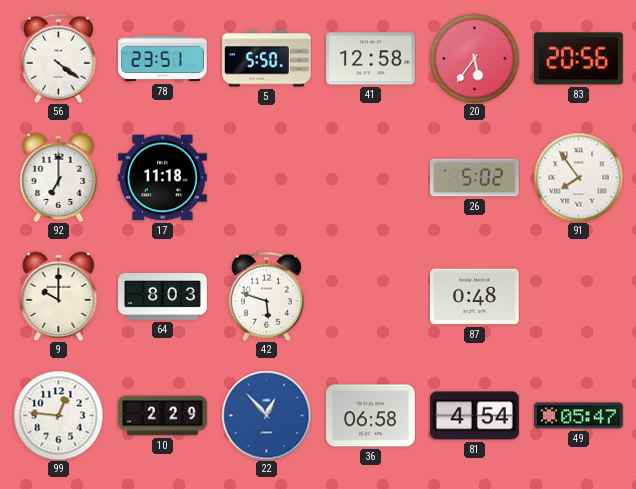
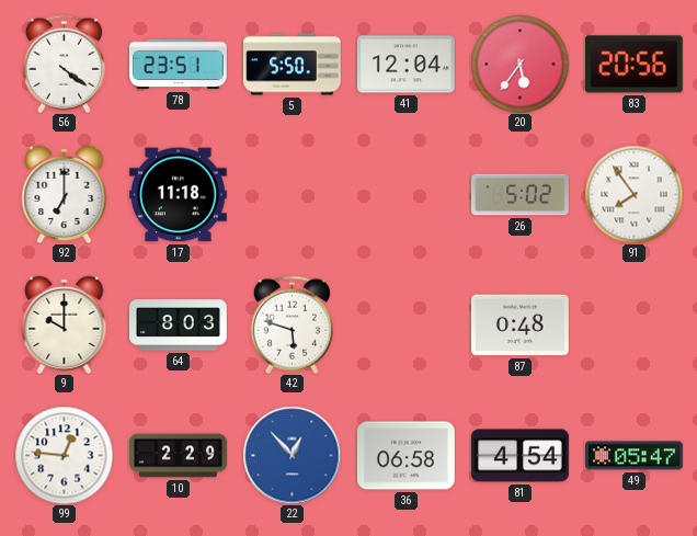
41: 12:58 -> 12:04
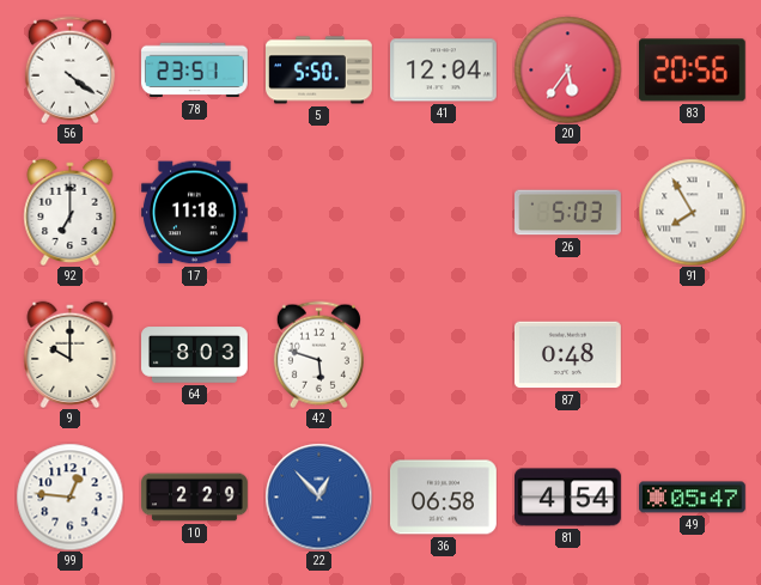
26: 5:02 -> 5:03
91: 7:54 -> 7:55
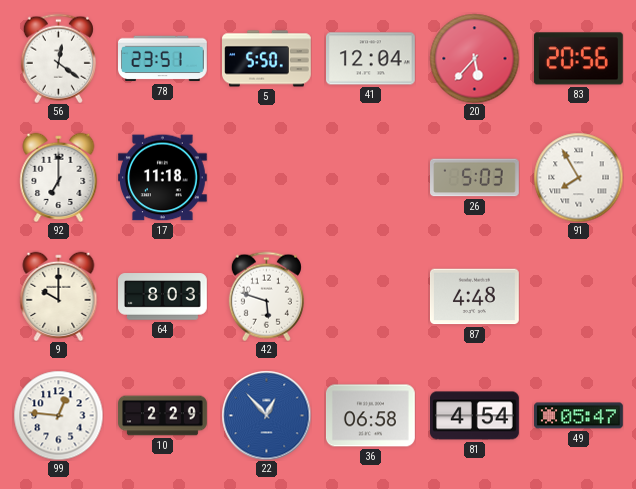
56: 4:21 -> 12:21
20: 5:36 -> 5:37
87: 0:48 -> 4:48
